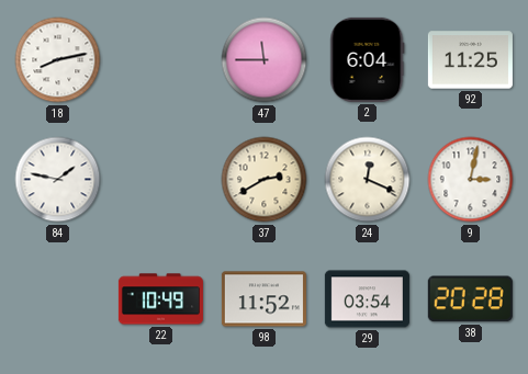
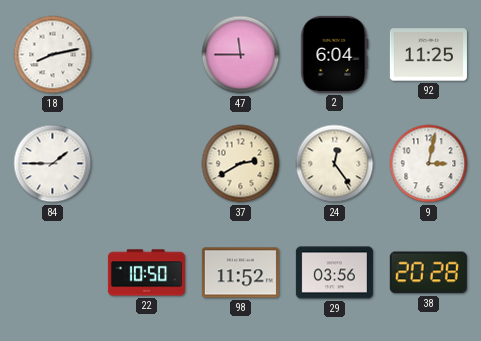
84: 1:47 -> 1:45
24: 12:19 -> 12:24
22: 10:49 -> 10:50
29: 03:54 -> 03:56
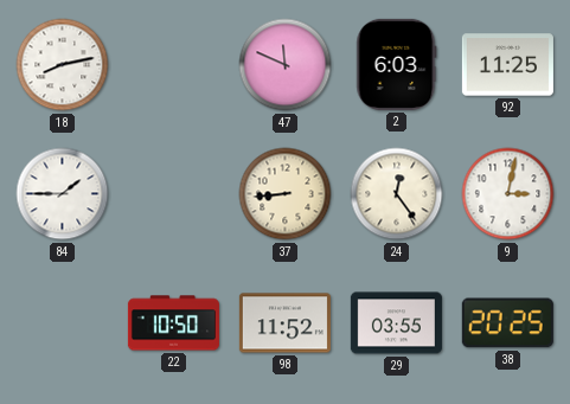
47: 11:45 -> 11:49
2: 6:04 -> 6:03
37: 2:40 -> 8:44
29: 03:56 -> 03:55
38: 20:28 -> 20:25
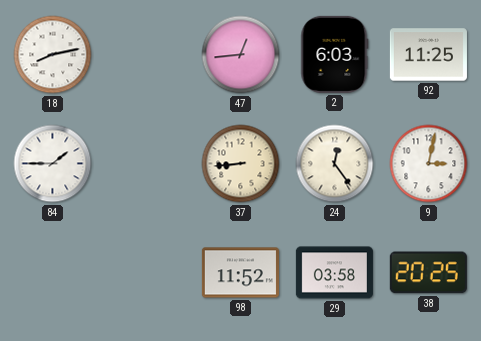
47: 11:49 -> 12:44
22: 10:50 -> none
29: 03:55 -> 03:58
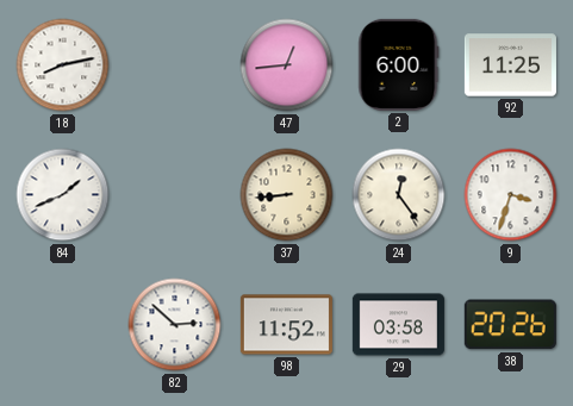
2: 6:03 -> 6:00
84: 1:45 -> 1:41
9: 3:02 -> 3:33
82: none -> 2:52
38: 20:25 -> 20:26
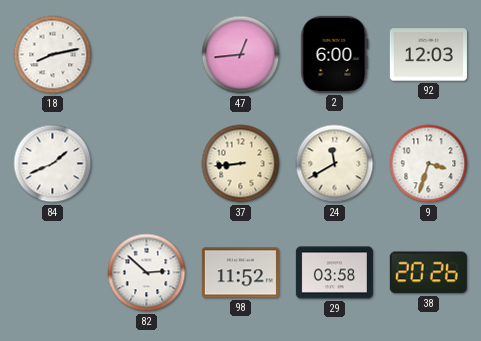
92: 11:25 -> 12:03
24: 12:24 -> 11:40
